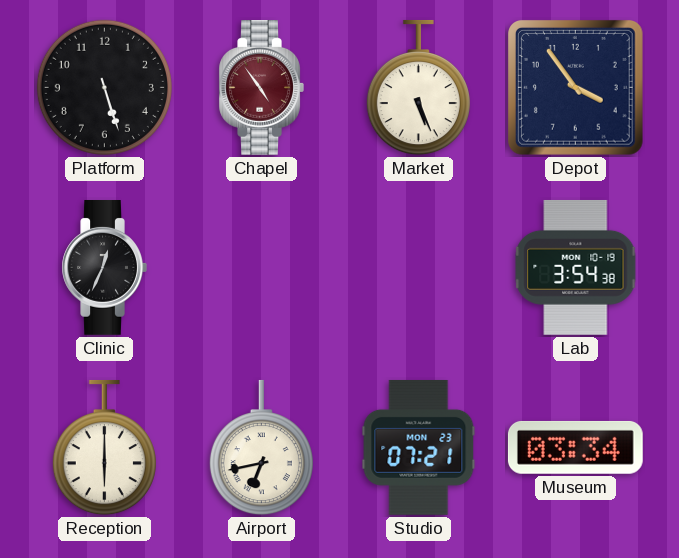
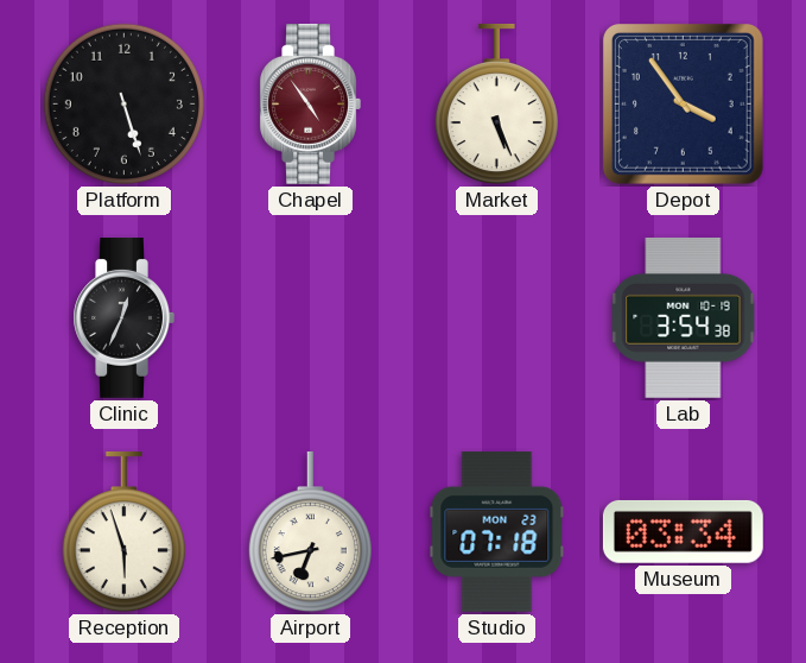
Reception: 6:00 -> 5:57
Studio: 07:21 -> 07:18
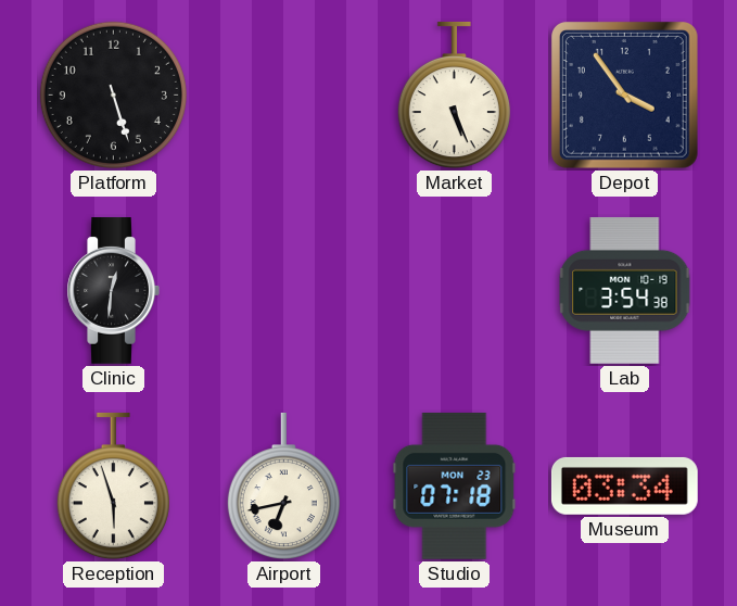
Chapel: 4:54 -> none
Clinic: 12:34 -> 12:31
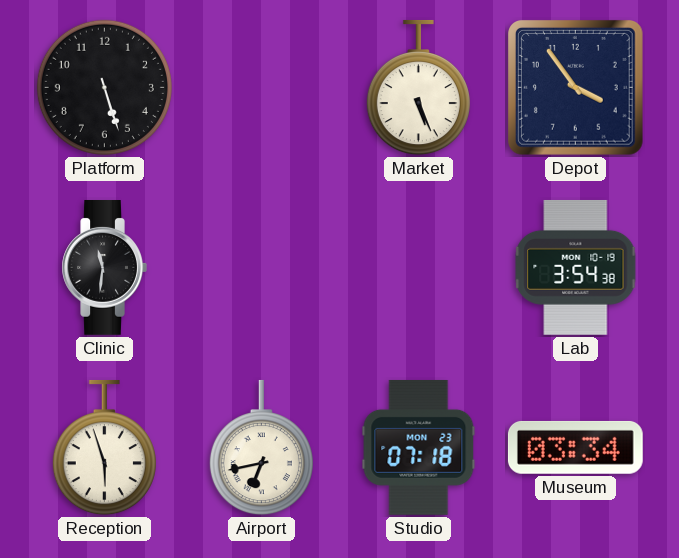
Clinic: 12:31 -> 11:31
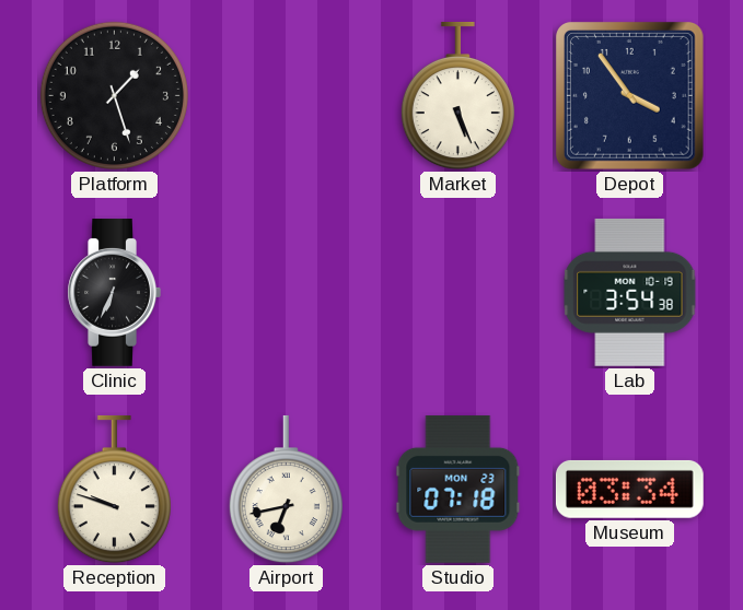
Platform: 5:27 -> 1:27
Clinic: 11:31 -> 6:34
Reception: 5:57 -> 9:48
